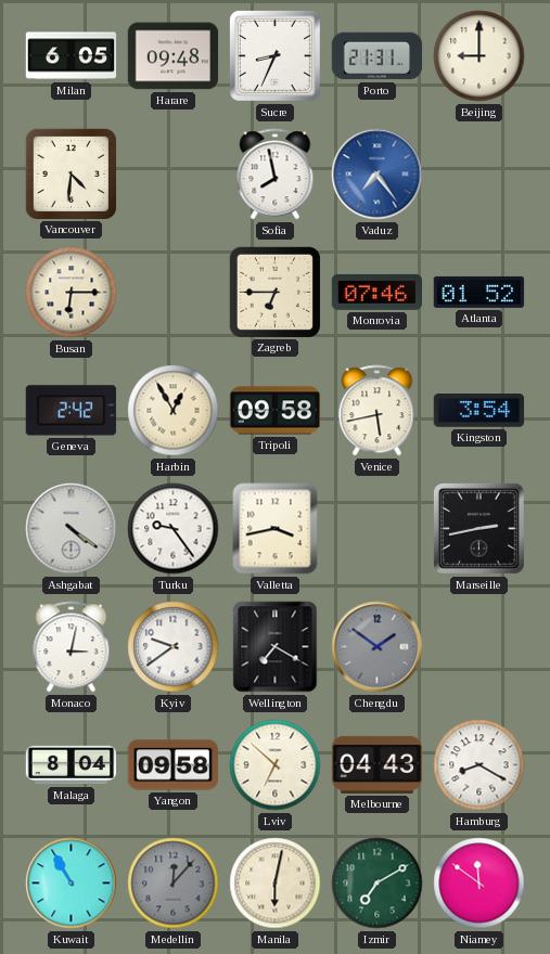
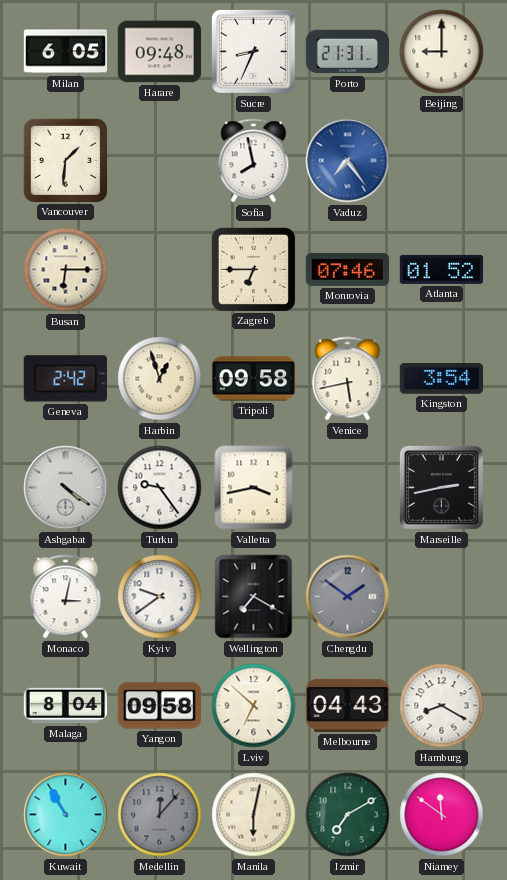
Vancouver: 4:31 -> 1:31
Harbin: 12:55 -> 12:57
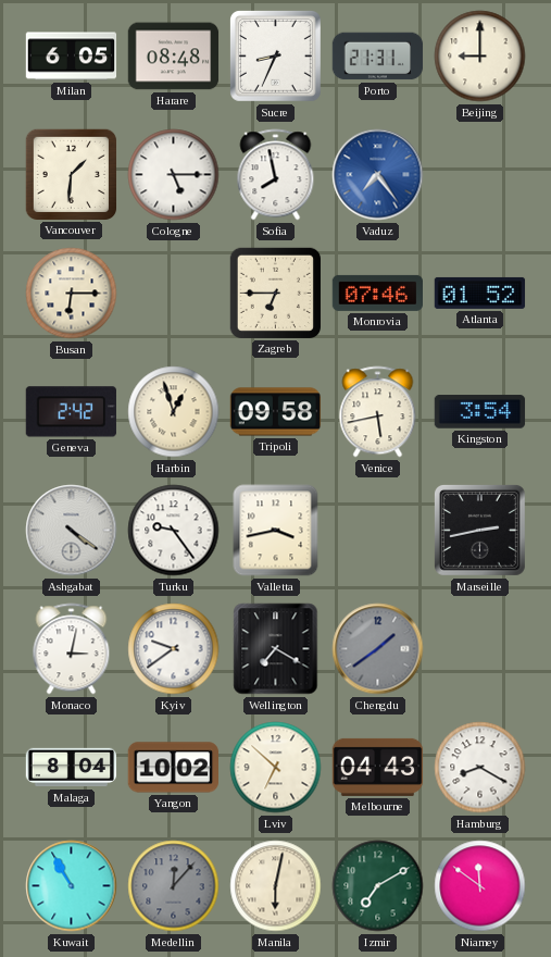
Harare: 09:48 -> 08:48
Cologne: none -> 5:15
Chengdu: 1:51 -> 1:39
Yangon: 09:58 -> 10:02
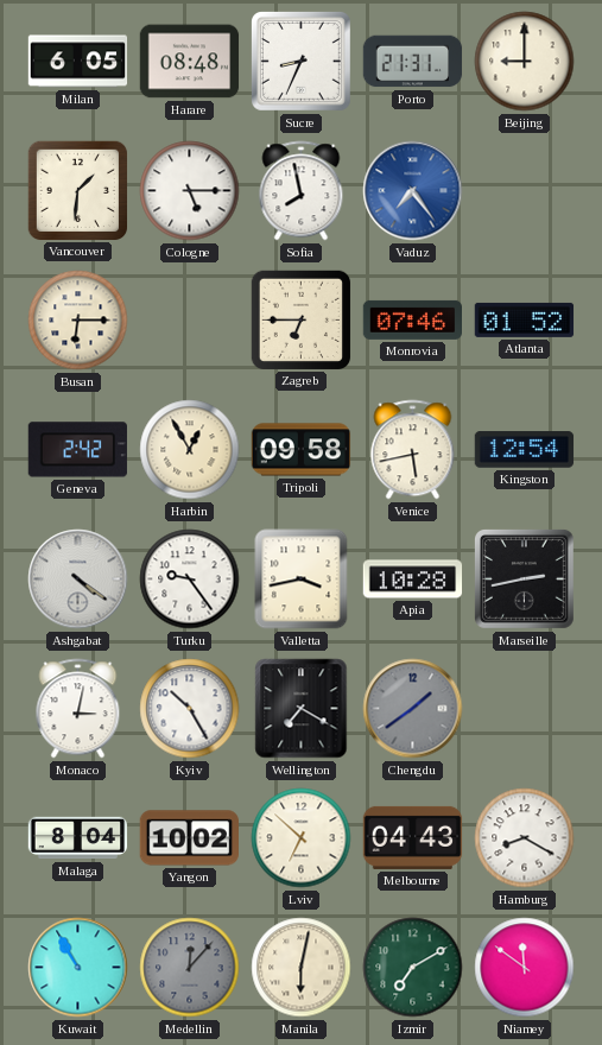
Harbin: 12:57 -> 12:55
Kingston: 3:54 -> 12:54
Apia: none -> 10:28
Kyiv: 9:39 -> 10:25
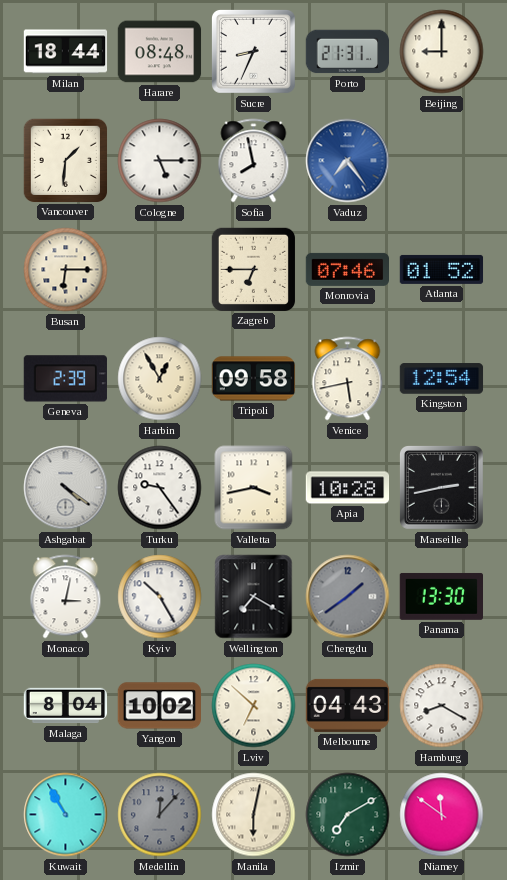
Milan: 6:05 -> 18:44
Geneva: 2:42 -> 2:39
Panama: none -> 13:30
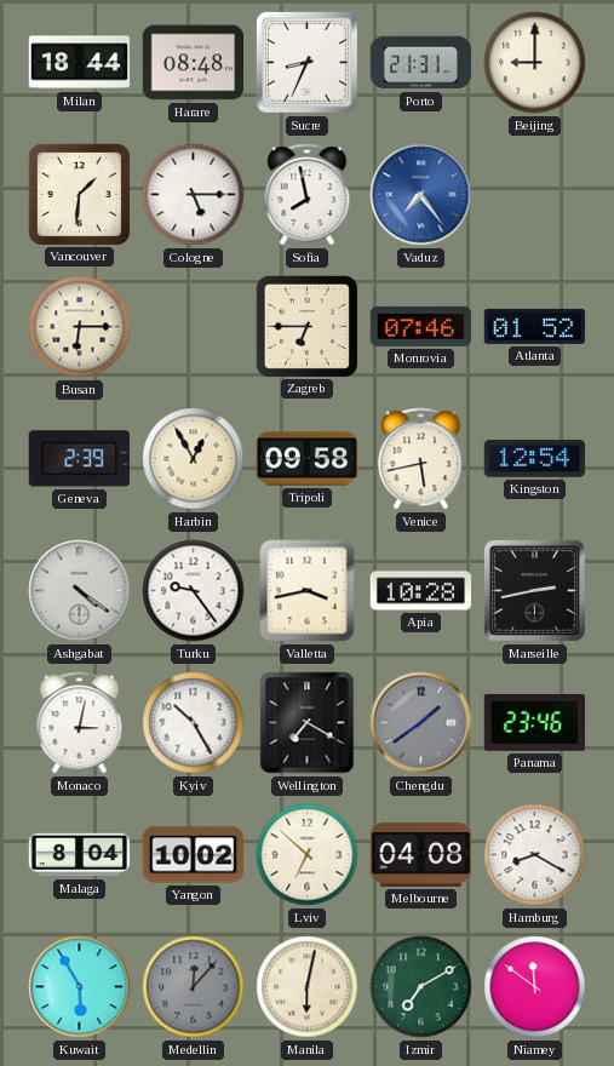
Panama: 13:30 -> 23:46
Melbourne: 04:43 -> 04:08
Kuwait: 10:55 -> 5:55
